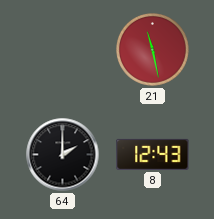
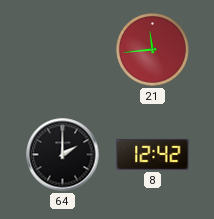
21: 11:28 -> 11:44
8: 12:43 -> 12:42
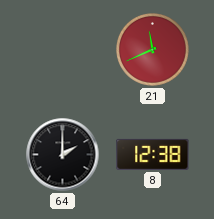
21: 11:44 -> 11:41
8: 12:42 -> 12:38
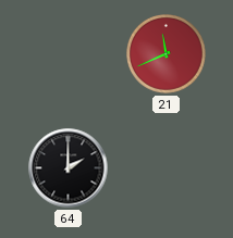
8: 12:38 -> none
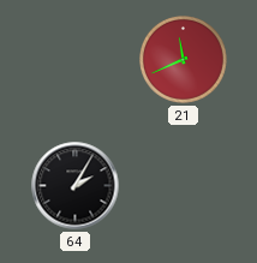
64: 2:00 -> 2:05
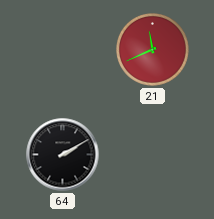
64: 2:05 -> 2:10
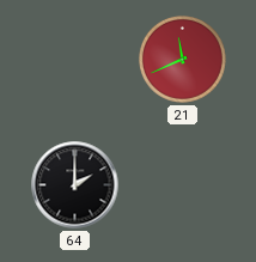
64: 2:10 -> 2:00
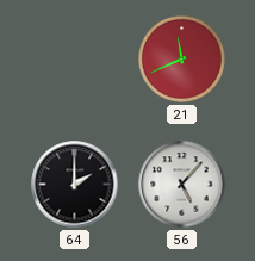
56: none -> 5:07
